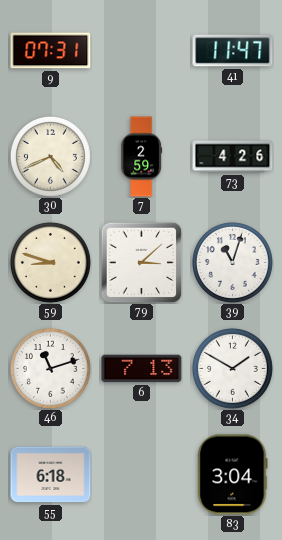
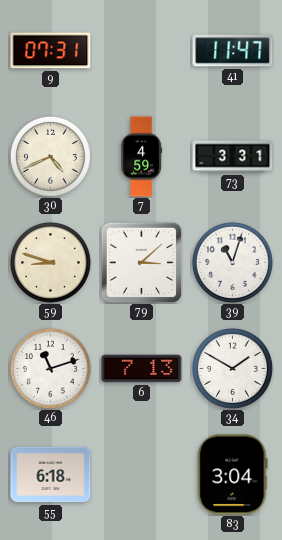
7: 2:59 -> 4:59
73: 4:26 -> 3:31
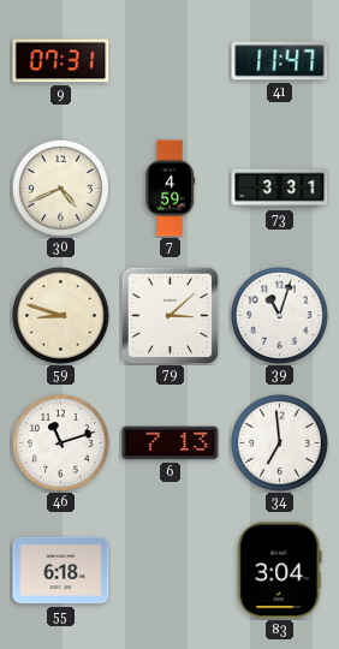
34: 1:50 -> 6:59
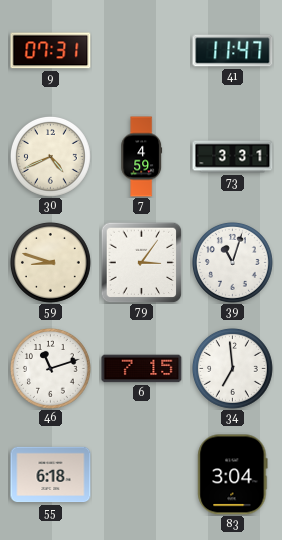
79: 3:08 -> 3:06
6: 7:13 -> 7:15
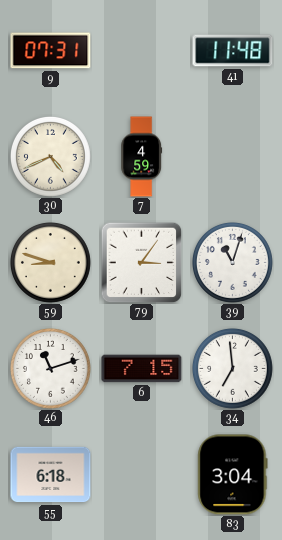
41: 11:47 -> 11:48
73: 3:31 -> none
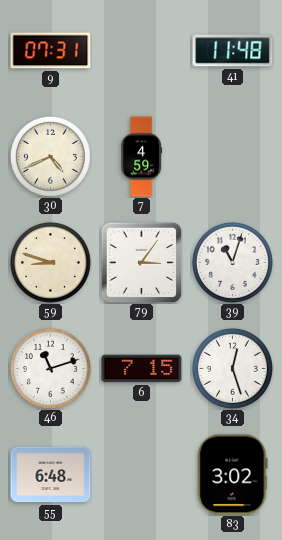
34: 6:59 -> 12:27
55: 6:18 -> 6:48
83: 3:04 -> 3:02
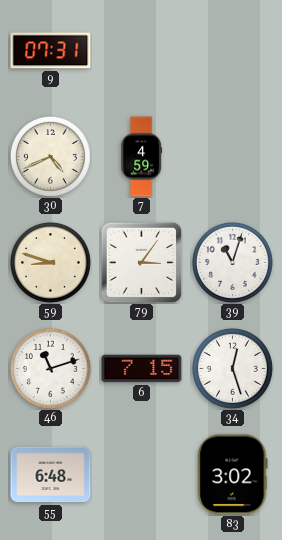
41: 11:48 -> none
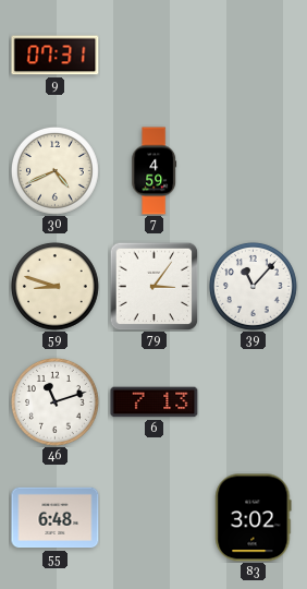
39: 11:03 -> 11:07
6: 7:15 -> 7:13
34: 12:27 -> none
